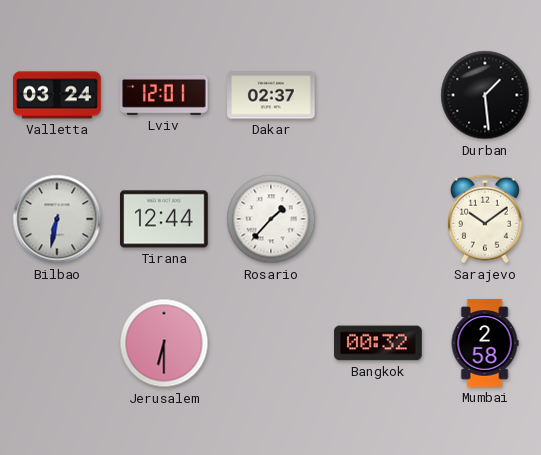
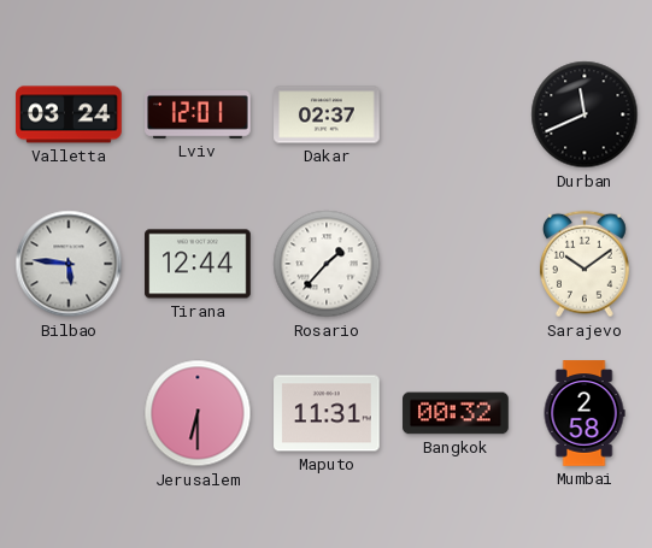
Durban: 1:29 -> 11:41
Bilbao: 6:32 -> 5:46
Maputo: none -> 11:31
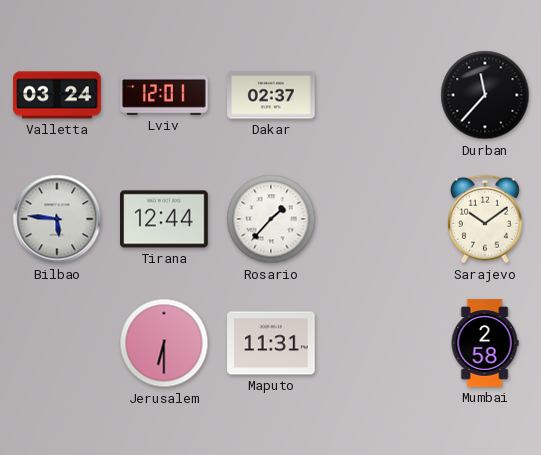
Durban: 11:41 -> 11:37
Bangkok: 00:32 -> none
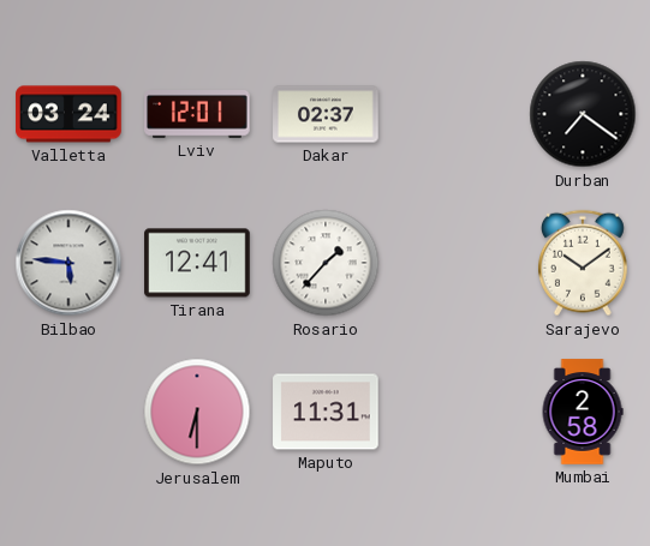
Durban: 11:37 -> 7:21
Tirana: 12:44 -> 12:41
